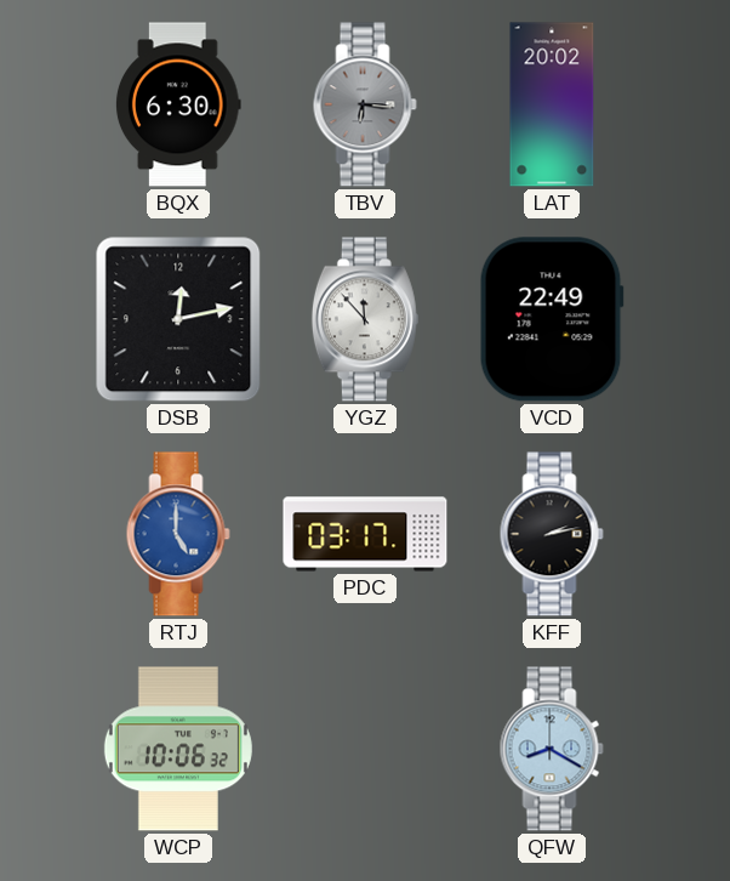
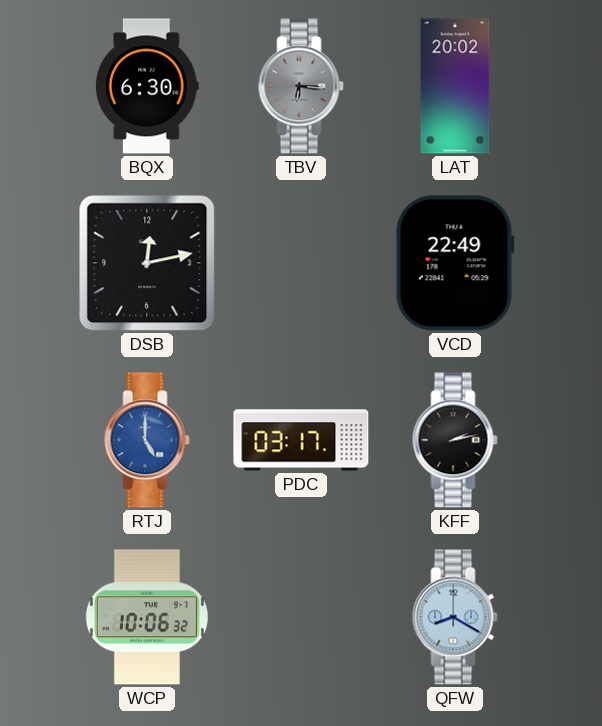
YGZ: 11:53 -> none
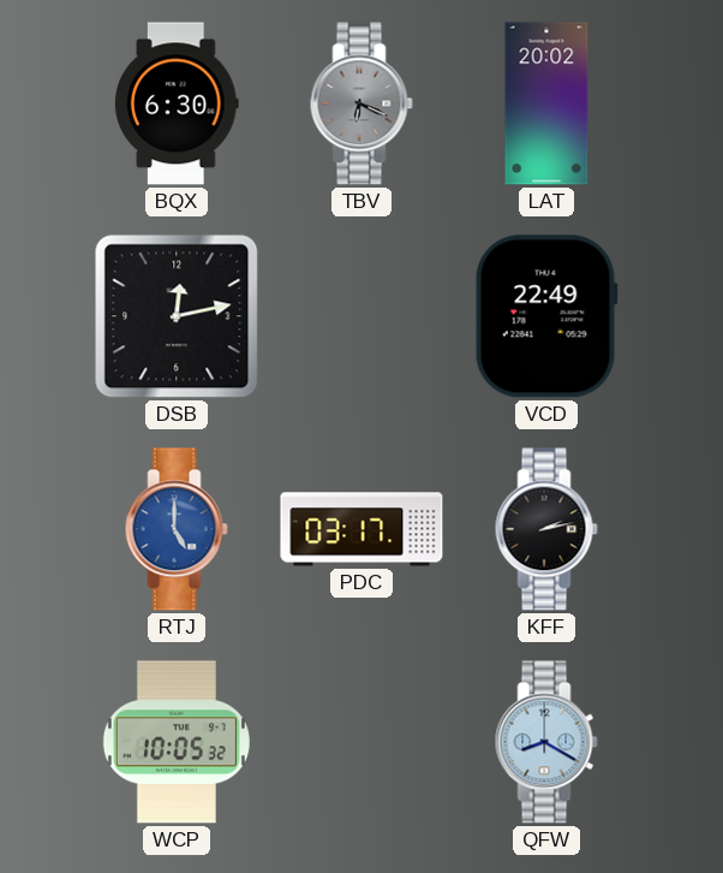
TBV: 6:16 -> 6:19
WCP: 10:06 -> 10:05
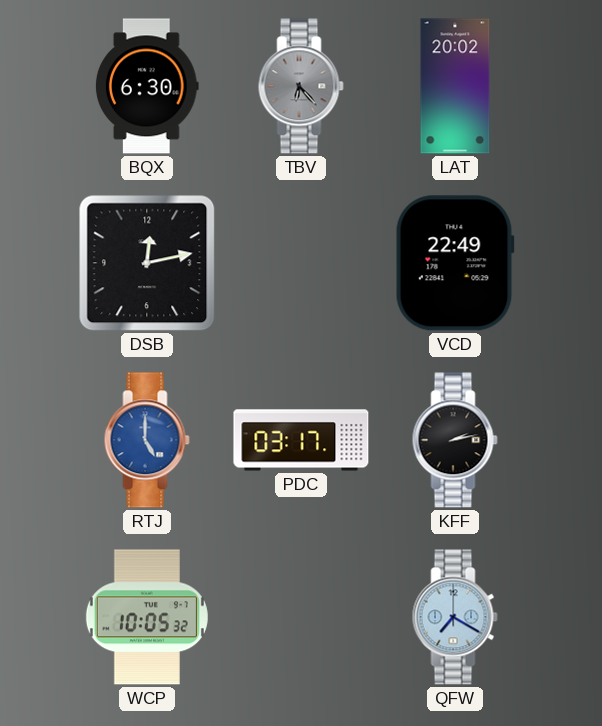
TBV: 6:19 -> 6:23
QFW: 8:20 -> 7:20
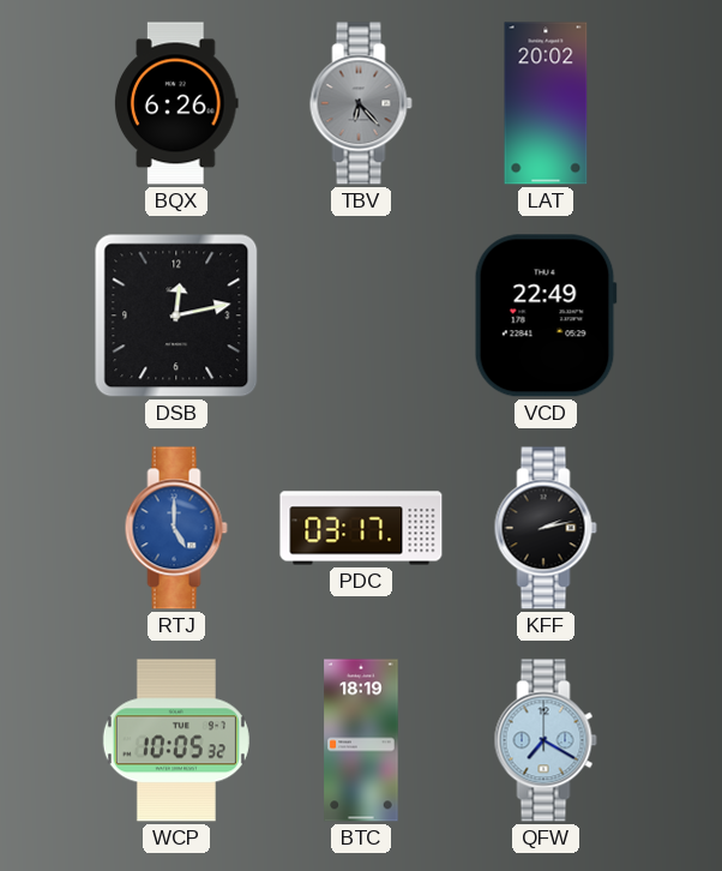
BQX: 6:30 -> 6:26
BTC: none -> 18:19
